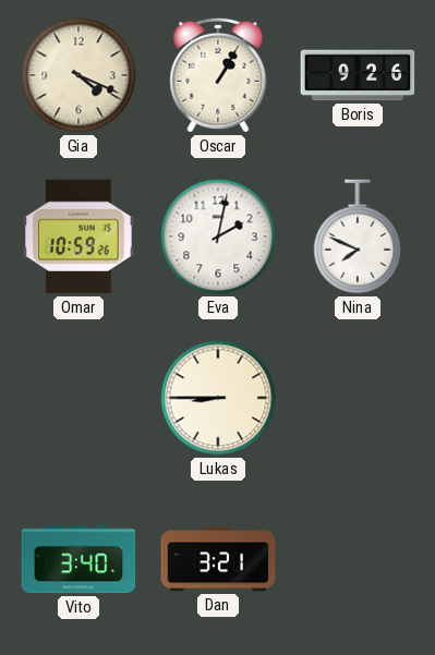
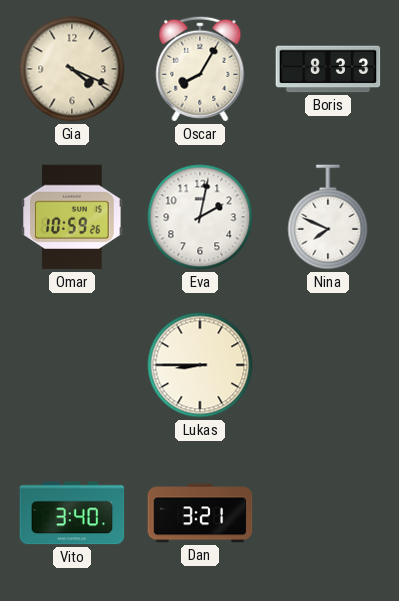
Oscar: 1:05 -> 8:05
Boris: 9:26 -> 8:33
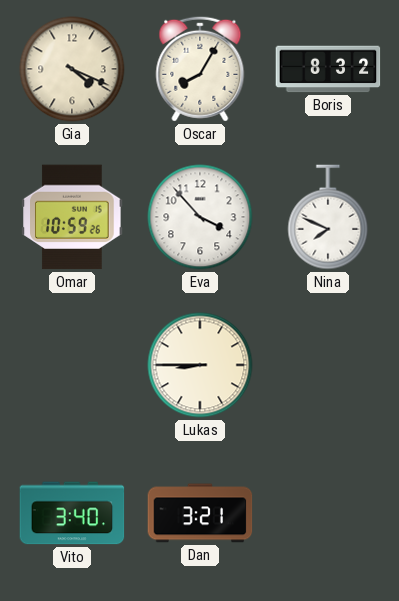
Boris: 8:33 -> 8:32
Eva: 2:02 -> 3:53
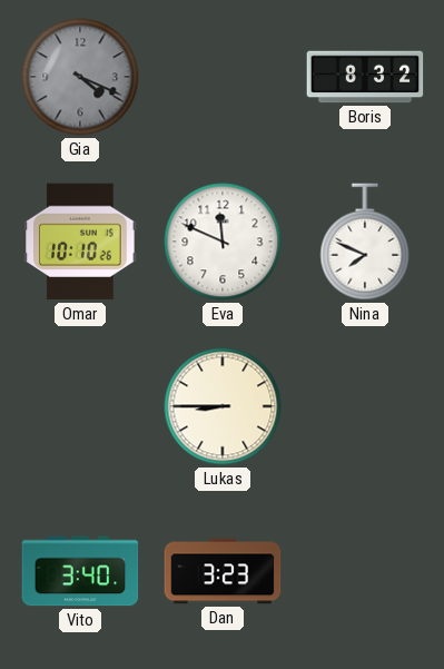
Gia dial: cream -> grey
Oscar: 8:05 -> none
Omar: 10:59 -> 10:10
Eva: 3:53 -> 11:49
Dan: 3:21 -> 3:23
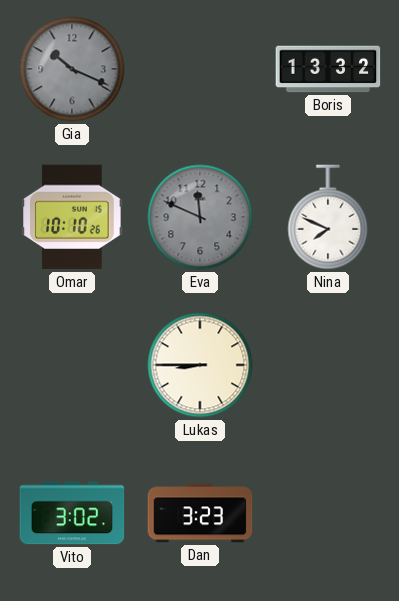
Gia: 4:19 -> 10:19
Boris: 8:32 -> 13:32
Eva dial: white -> grey
Vito: 3:40 -> 3:02
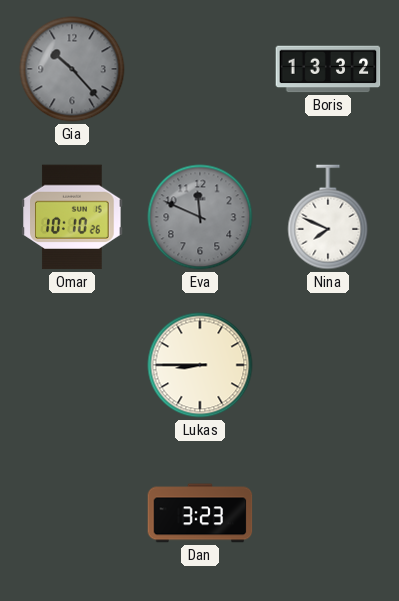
Gia: 10:19 -> 10:23
Vito: 3:02 -> none
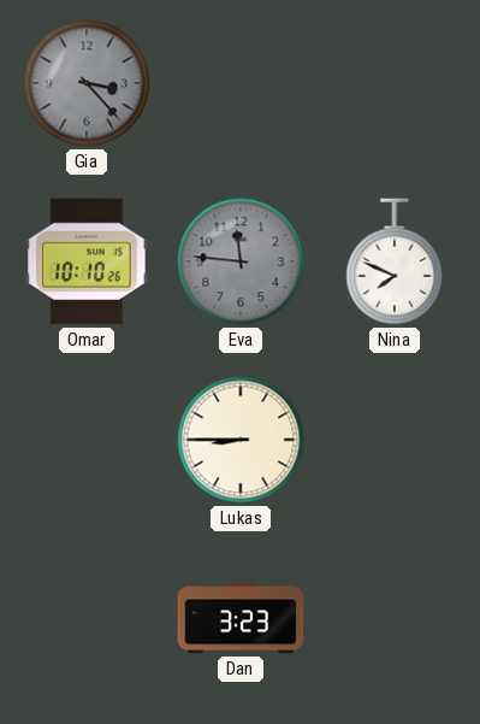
Gia: 10:23 -> 3:23
Boris: 13:32 -> none
Eva: 11:49 -> 11:46
